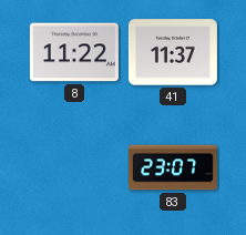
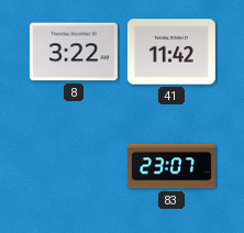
8: 11:22 -> 3:22
41: 11:37 -> 11:42
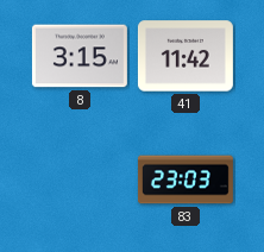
8: 3:22 -> 3:15
83: 23:07 -> 23:03
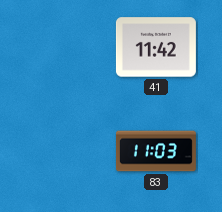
8: 3:15 -> none
83: 23:03 -> 11:03
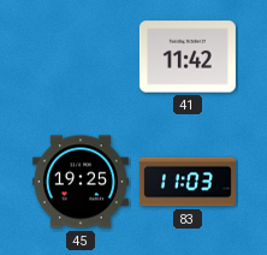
45: none -> 19:25
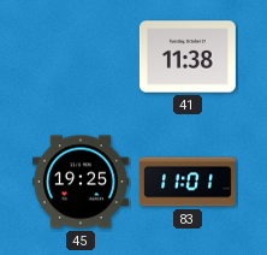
41: 11:42 -> 11:38
83: 11:03 -> 11:01
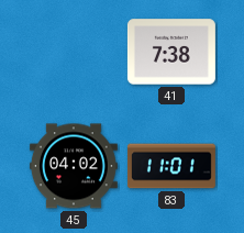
41: 11:38 -> 7:38
45: 19:25 -> 04:02
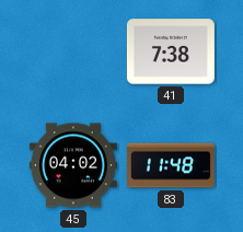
83: 11:01 -> 11:48
